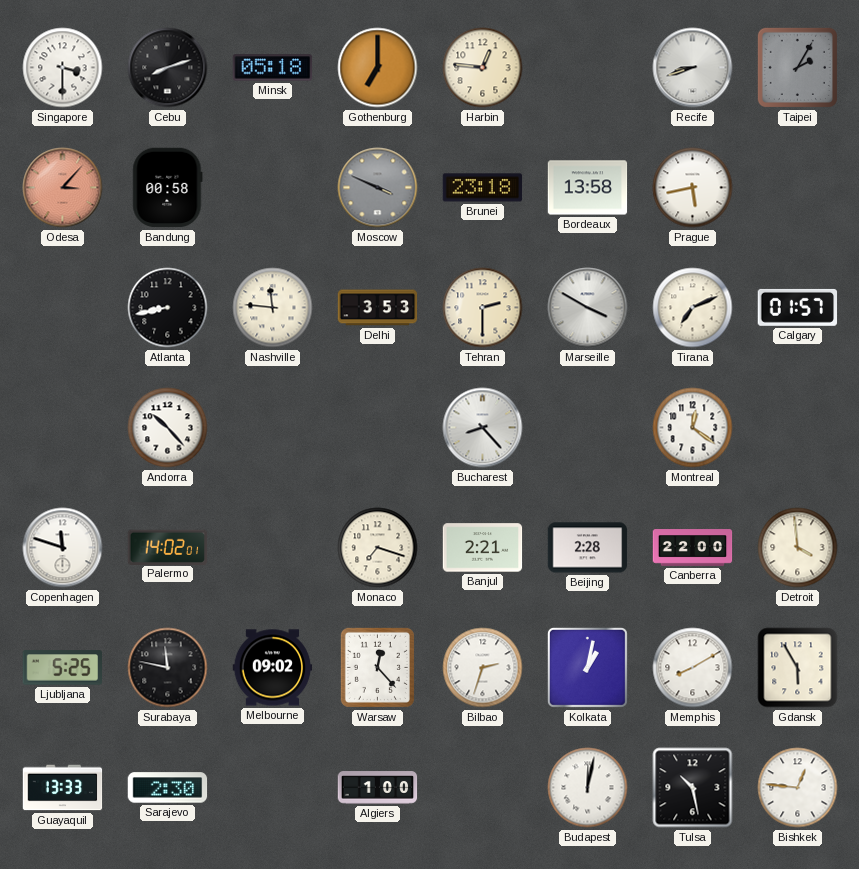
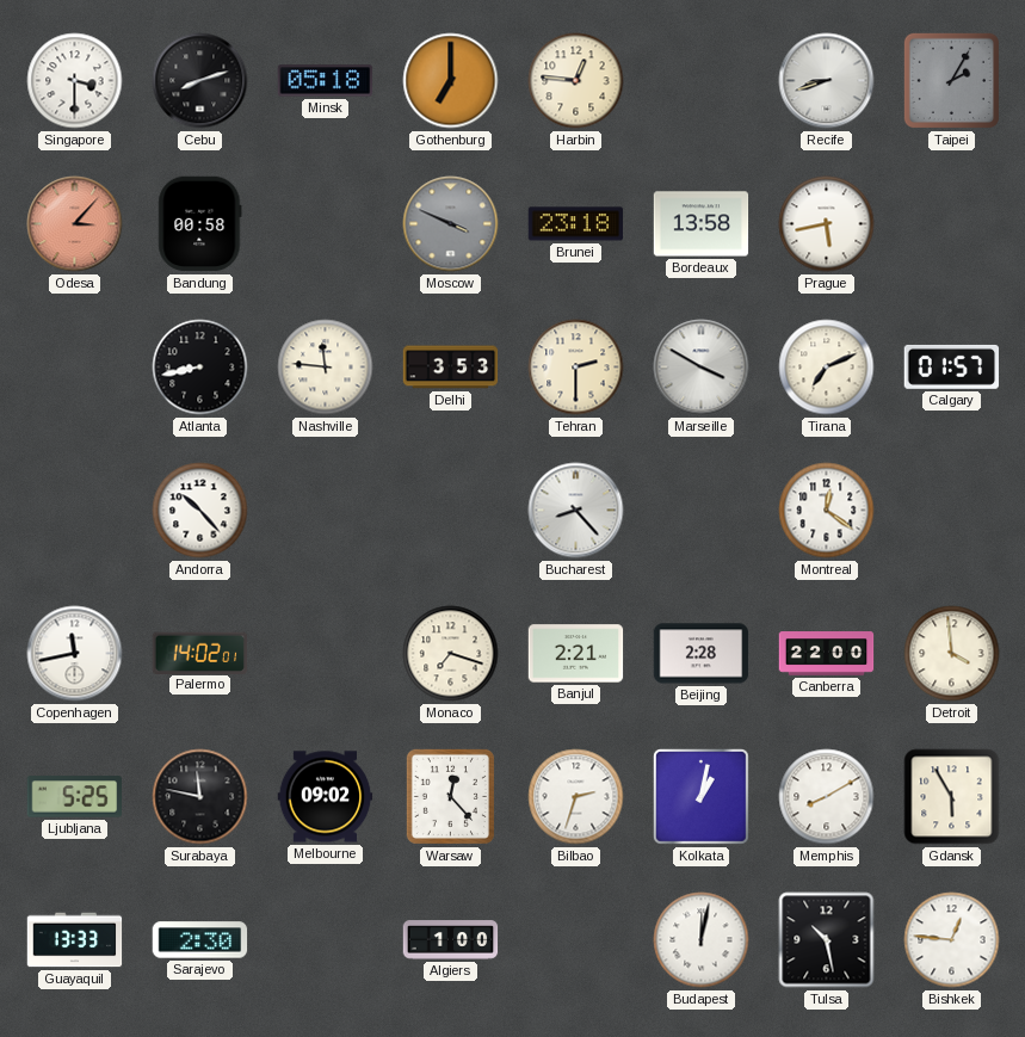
Copenhagen: 11:48 -> 11:43
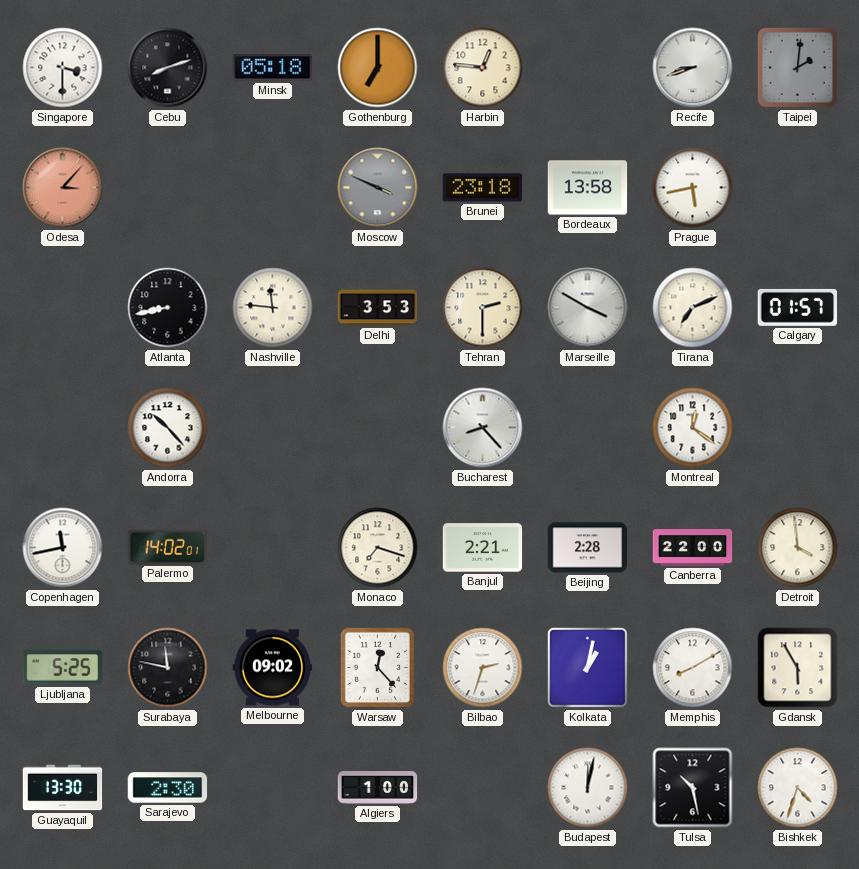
Taipei: 2:05 -> 2:01
Bandung: 00:58 -> none
Guayaquil: 13:33 -> 13:30
Bishkek: 12:46 -> 4:33
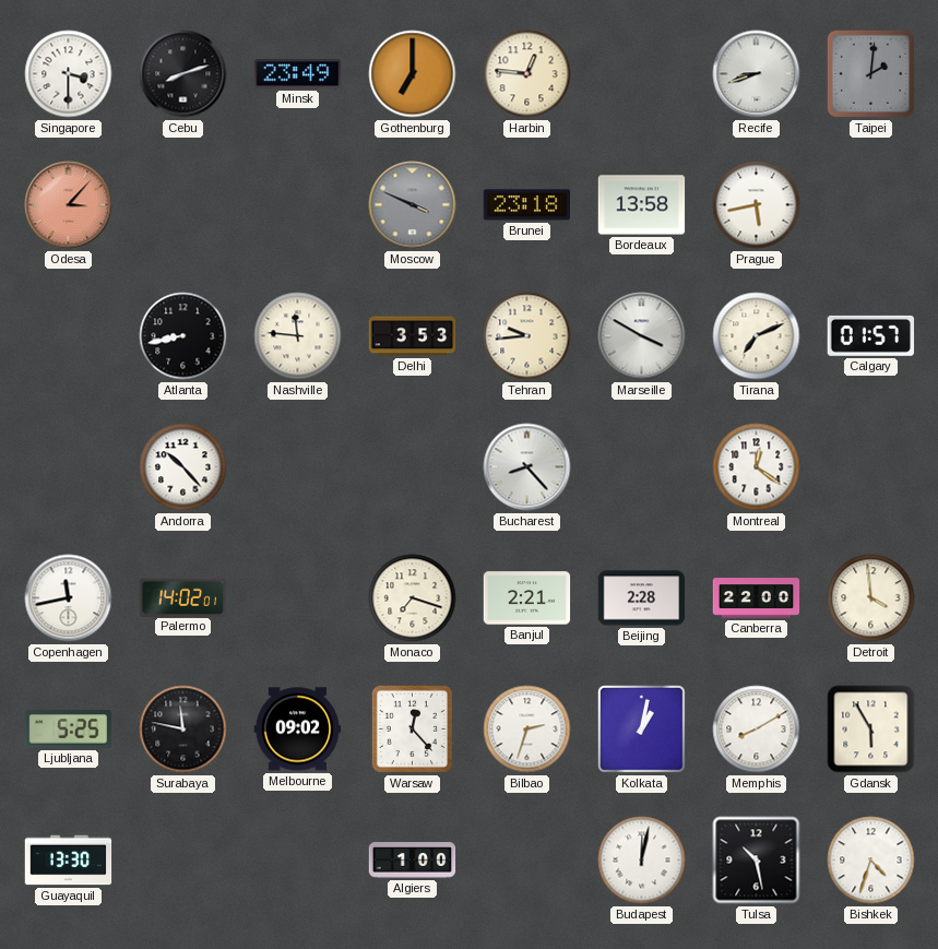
Minsk: 05:18 -> 23:49
Tehran: 2:30 -> 9:44
Sarajevo: 2:30 -> none
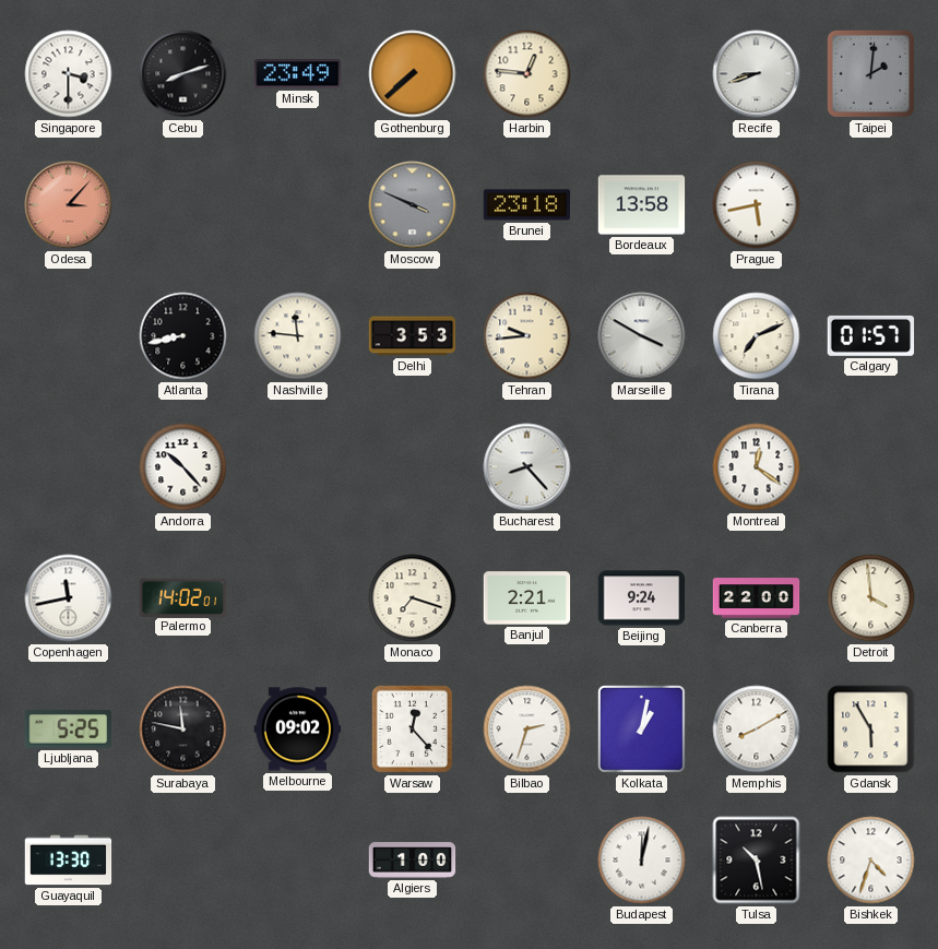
Gothenburg: 7:00 -> 7:38
Beijing: 2:28 -> 9:24
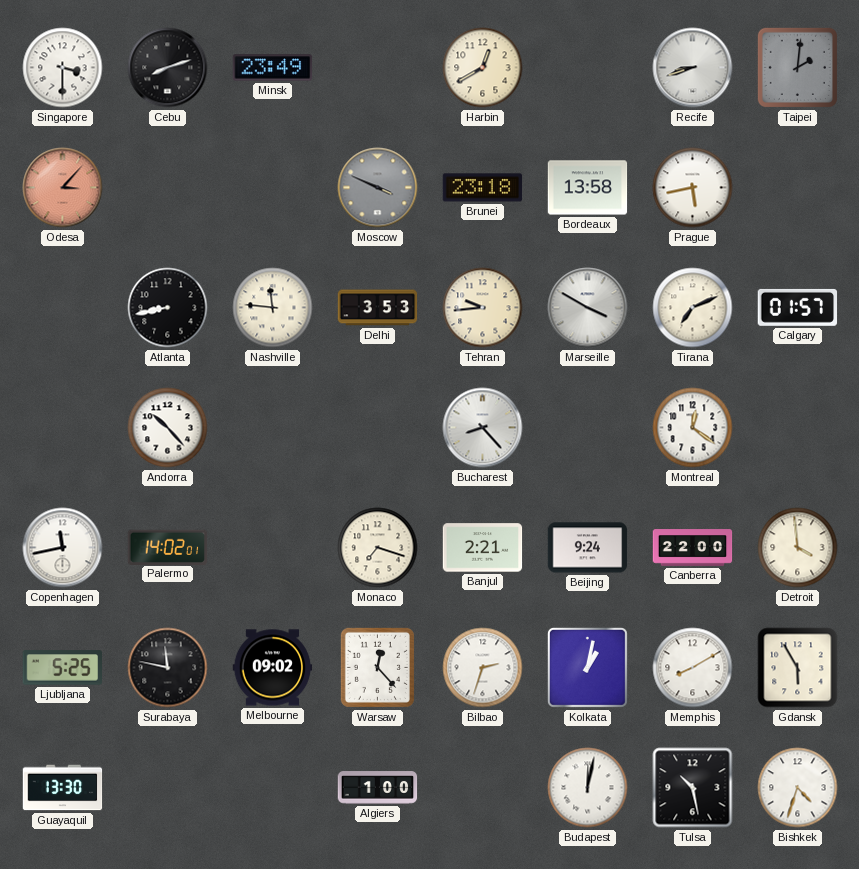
Gothenburg: 7:38 -> none
Harbin: 12:46 -> 12:40
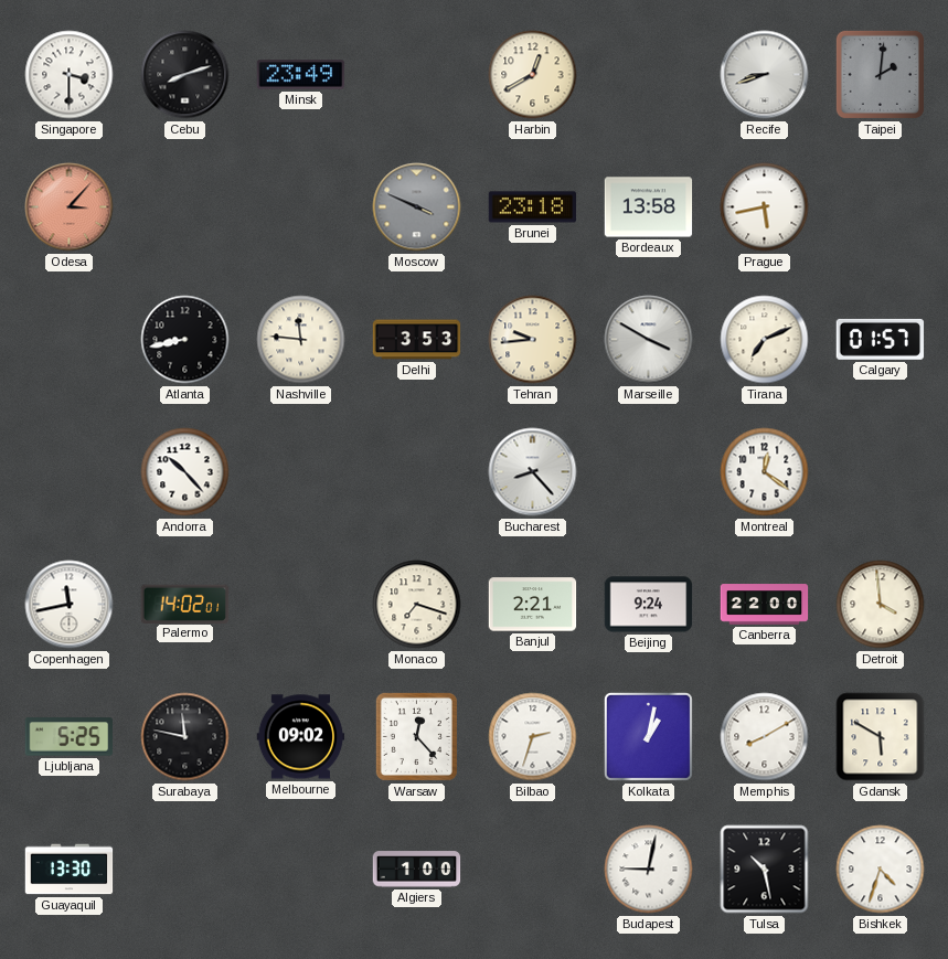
Gdansk: 5:55 -> 5:50
Budapest: 12:02 -> 9:02
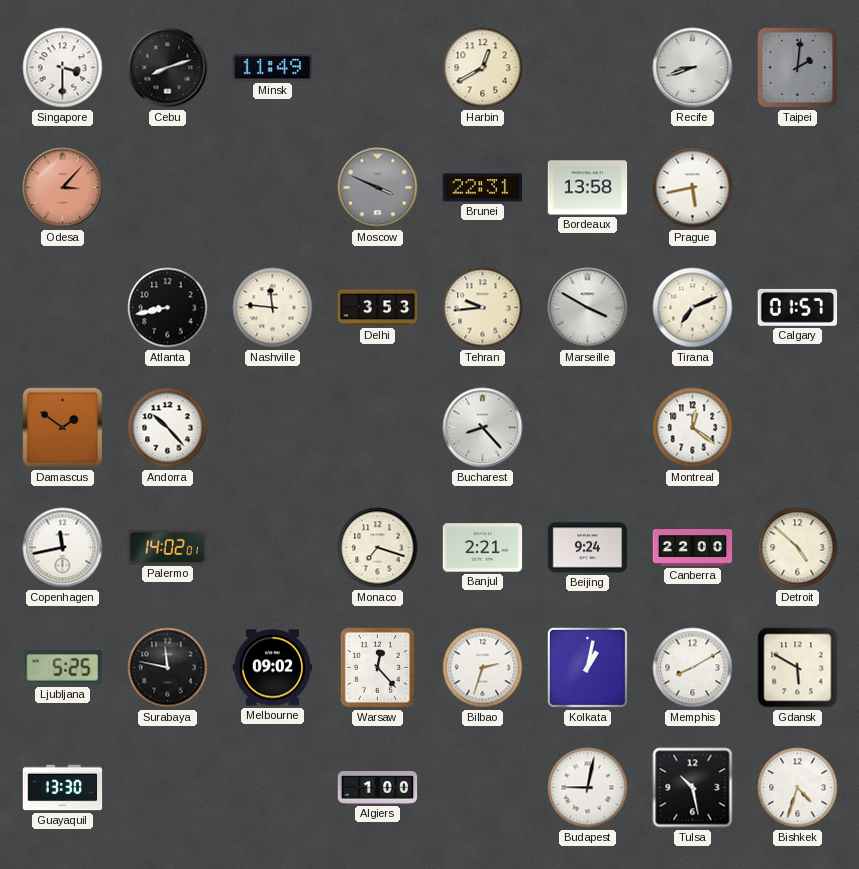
Minsk: 23:49 -> 11:49
Brunei: 23:18 -> 22:31
Damascus: none -> 1:51
Detroit: 3:59 -> 4:52
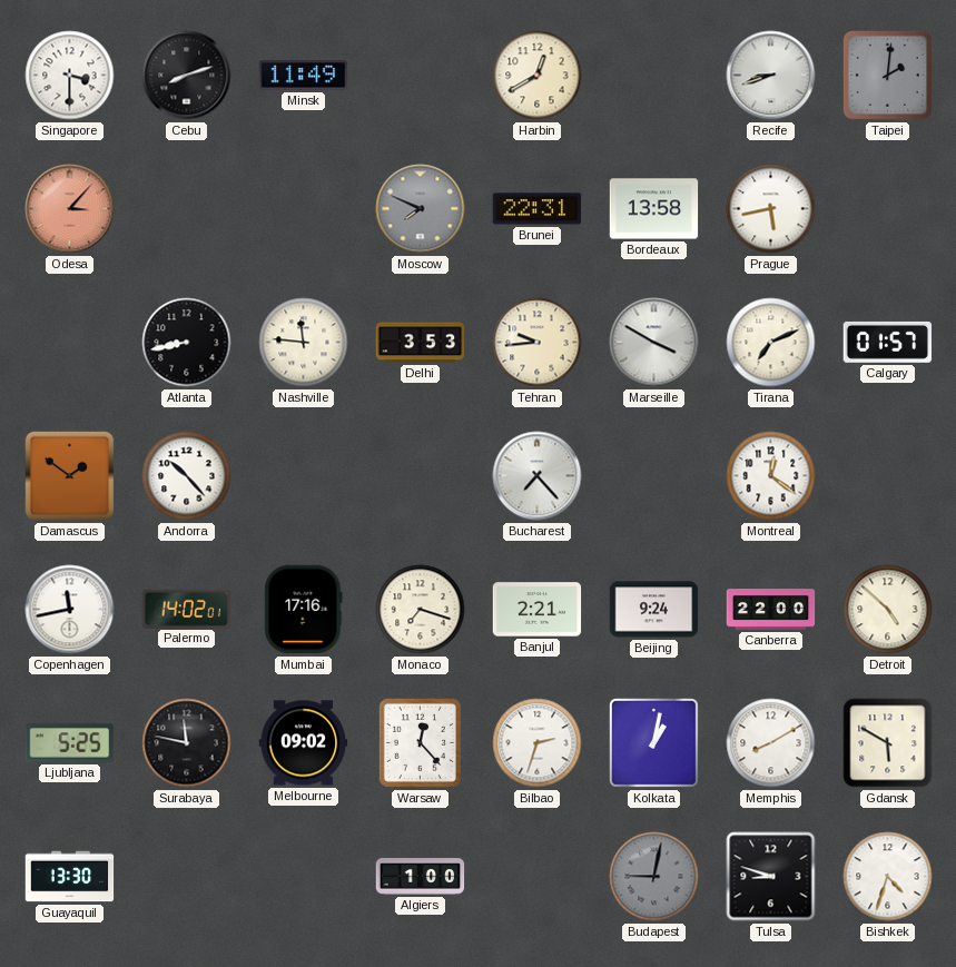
Moscow: 3:49 -> 7:49
Bucharest: 8:23 -> 7:23
Mumbai: none -> 17:16
Budapest dial: white -> grey
Tulsa: 10:28 -> 8:48
